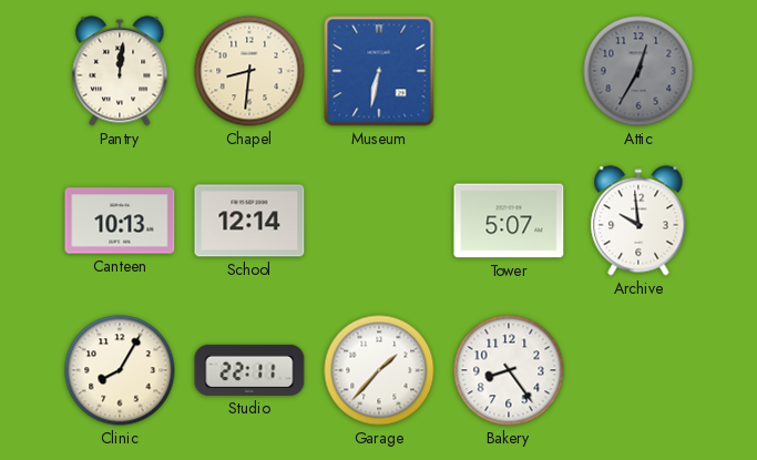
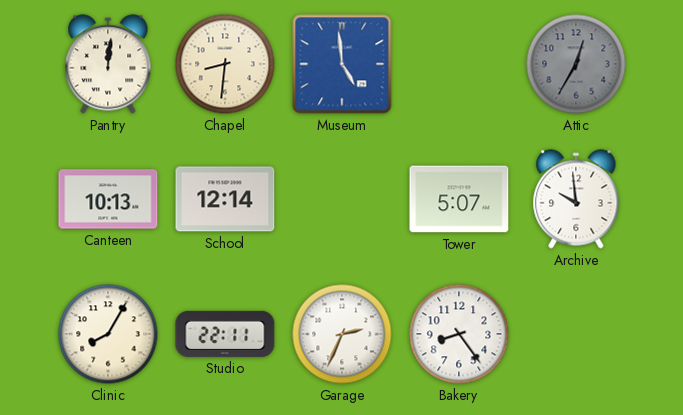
Museum: 6:32 -> 4:59
Garage: 1:37 -> 2:34
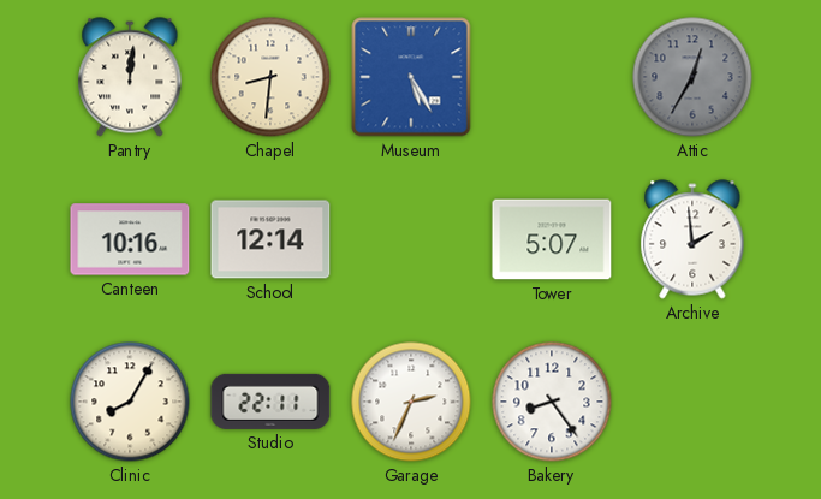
Museum: 4:59 -> 5:25
Canteen: 10:13 -> 10:16
Archive: 9:59 -> 1:59
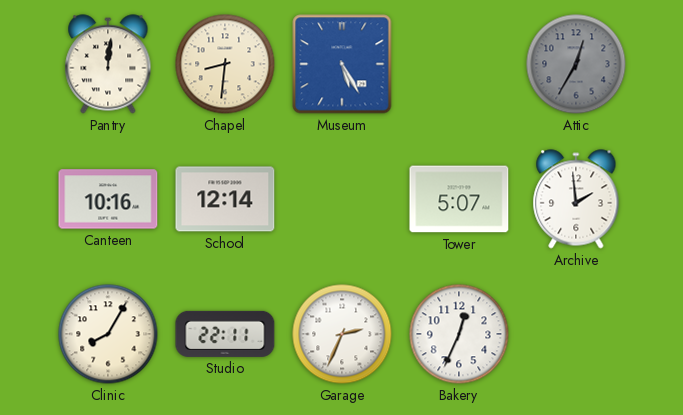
Bakery: 8:24 -> 12:34
